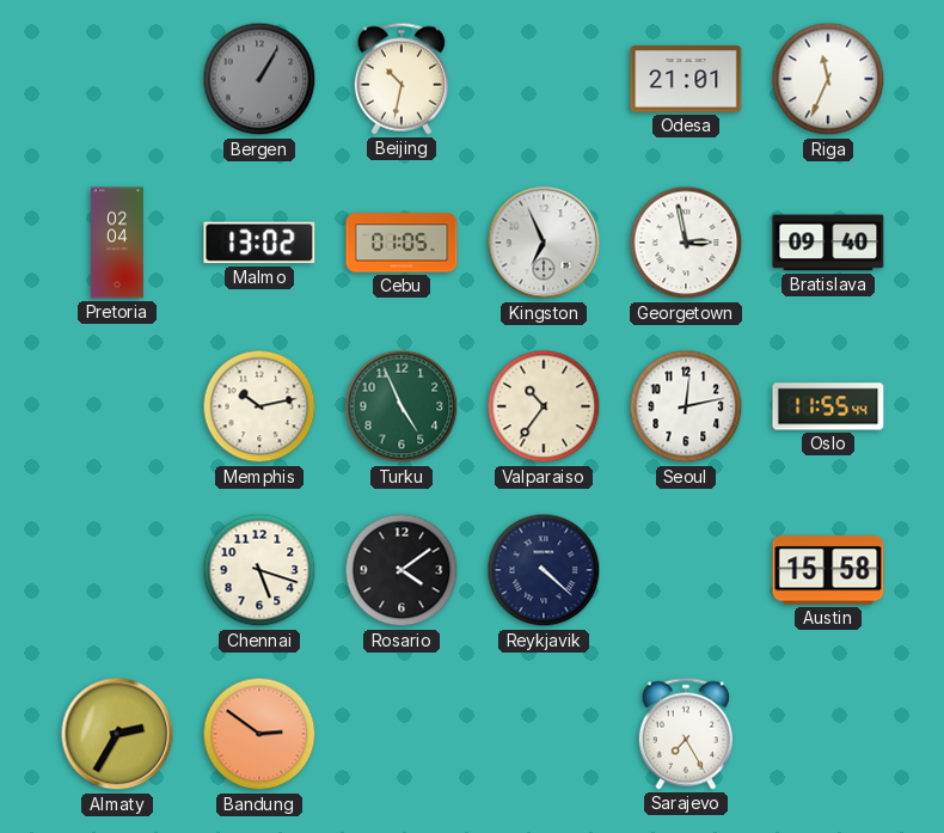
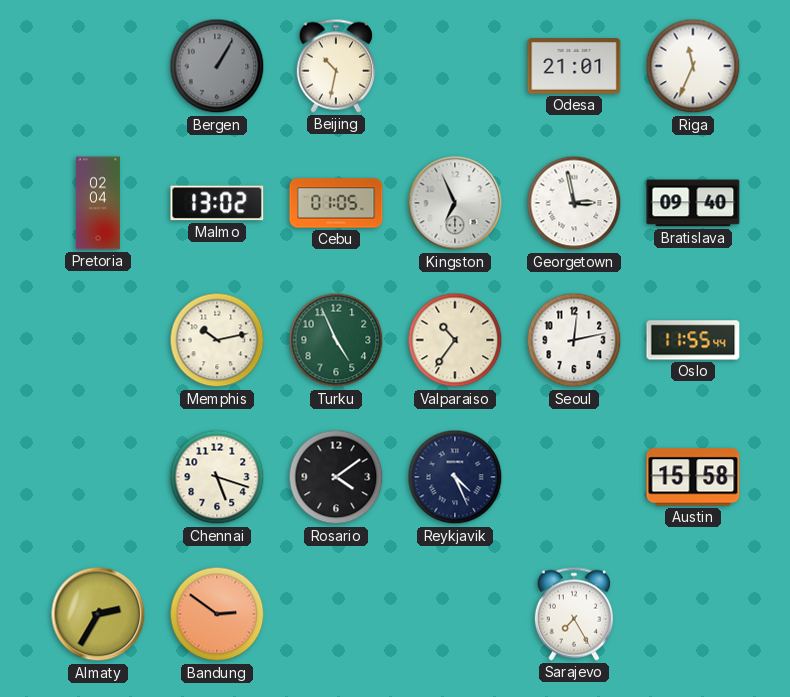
Reykjavik: 4:22 -> 4:26
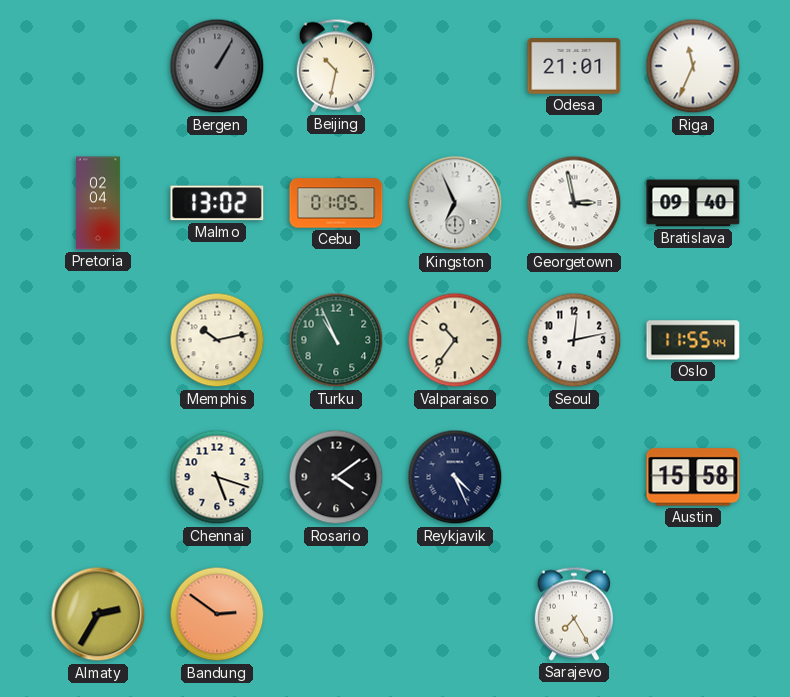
Turku: 4:56 -> 10:56
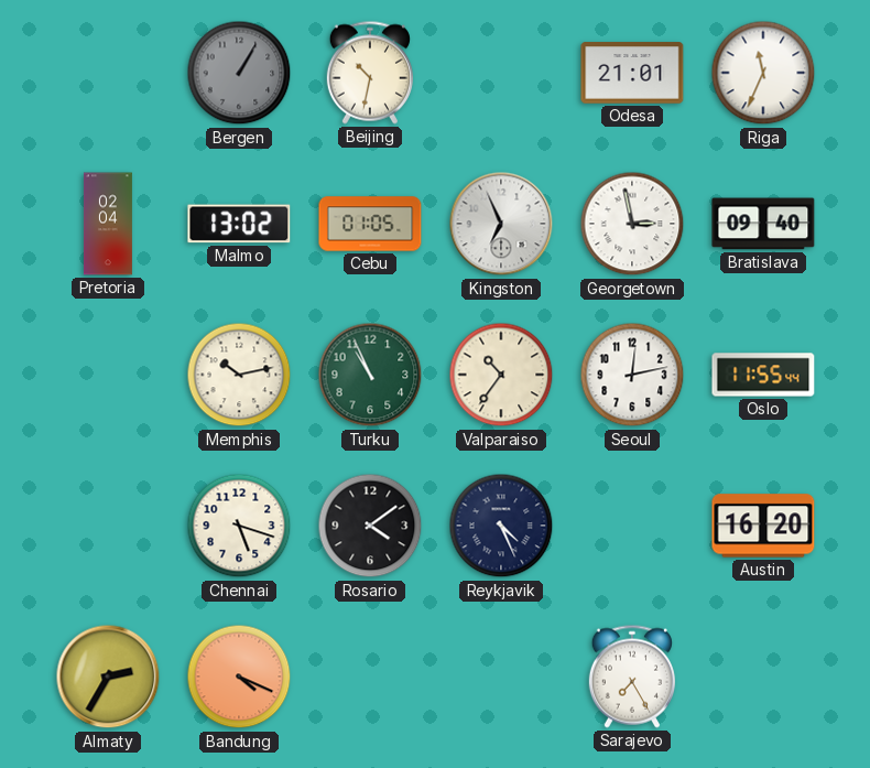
Austin: 15:58 -> 16:20
Bandung: 2:51 -> 4:19
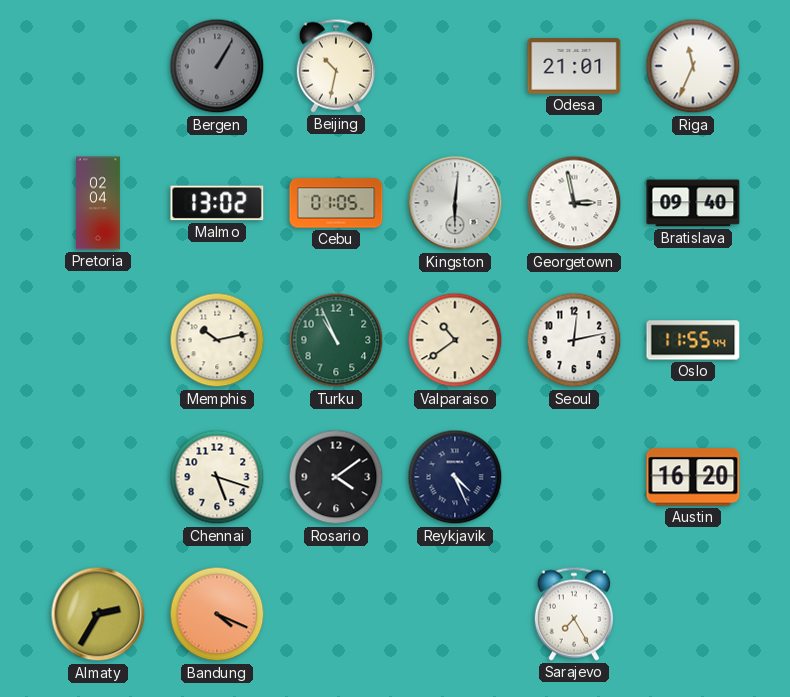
Kingston: 6:56 -> 6:01
Valparaiso: 10:36 -> 10:39
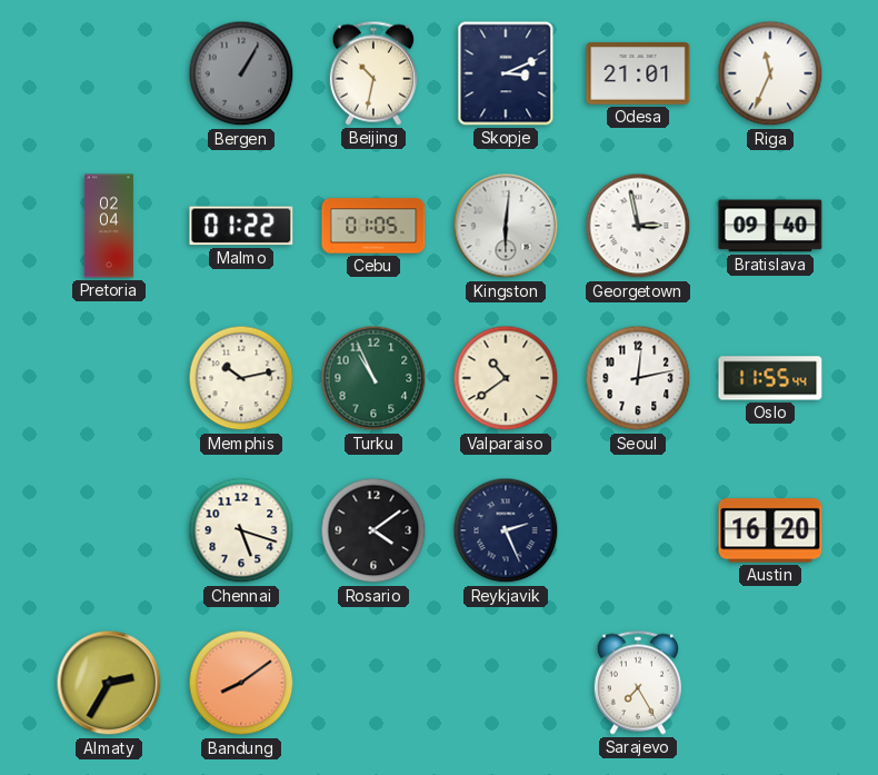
Skopje: none -> 3:11
Malmo: 13:02 -> 01:22
Reykjavik: 4:26 -> 2:26
Bandung: 4:19 -> 8:09
